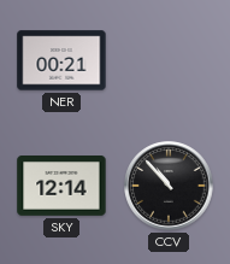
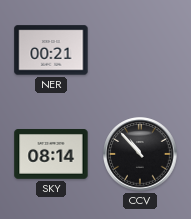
SKY: 12:14 -> 08:14
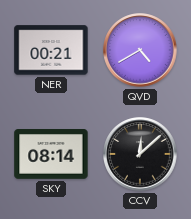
QVD: none -> 4:40
CCV: 10:53 -> 12:08
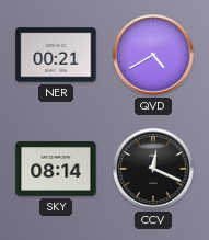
CCV: 12:08 -> 12:19
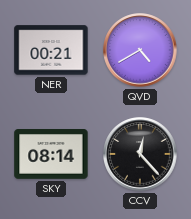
CCV: 12:19 -> 12:23
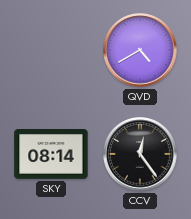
NER: 00:21 -> none
CCV: 12:23 -> 12:24
